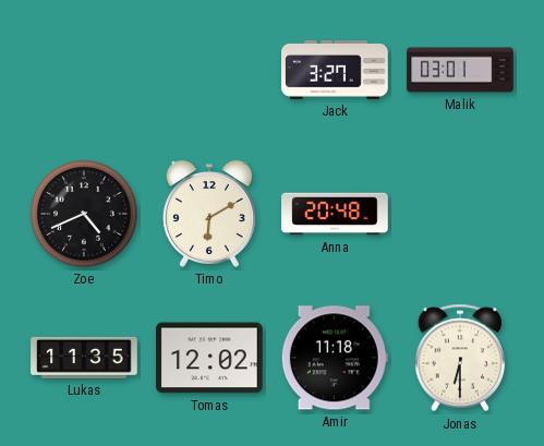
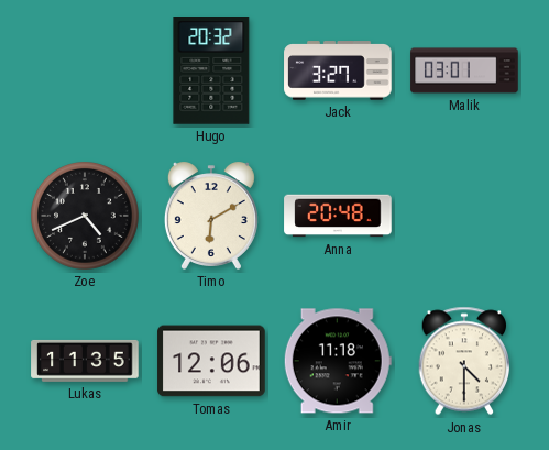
Hugo: none -> 20:32
Tomas: 12:02 -> 12:06
Jonas: 6:30 -> 4:30
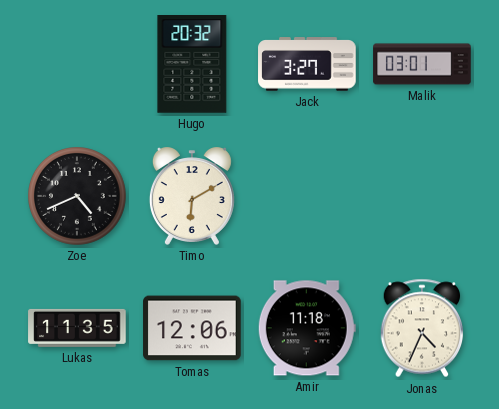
Anna: 20:48 -> none
Jonas: 4:30 -> 4:34
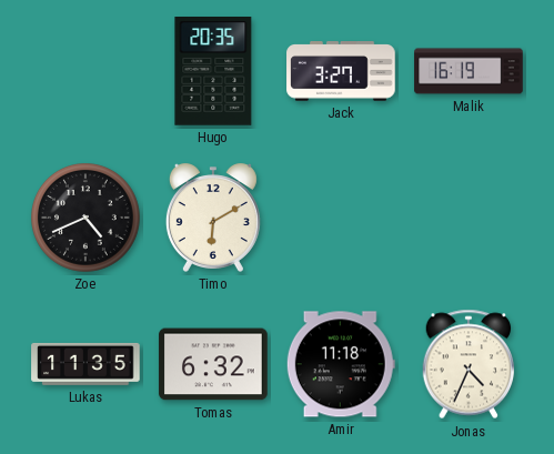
Hugo: 20:32 -> 20:35
Malik: 03:01 -> 16:19
Tomas: 12:06 -> 6:32
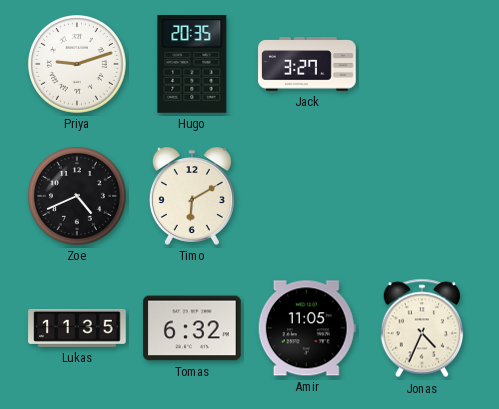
Priya: none -> 9:12
Malik: 16:19 -> none
Amir: 11:18 -> 11:05
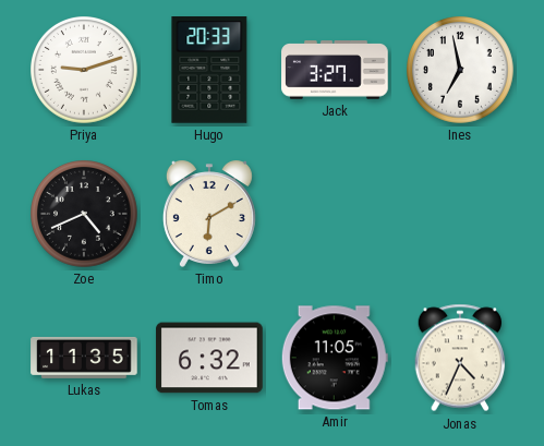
Hugo: 20:35 -> 20:33
Ines: none -> 6:58
